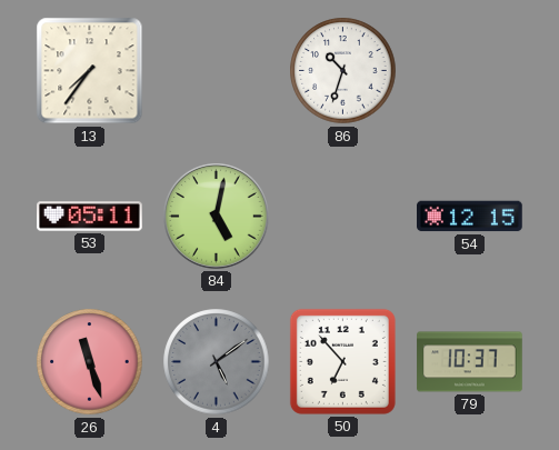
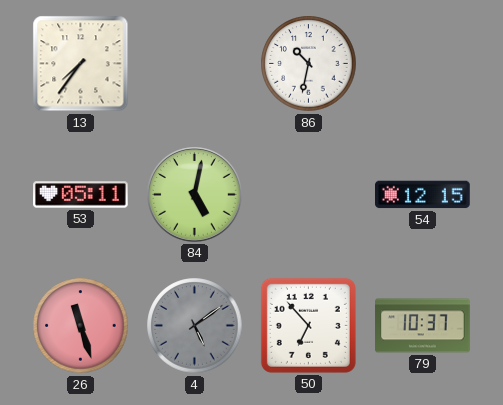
86: 10:33 -> 10:32
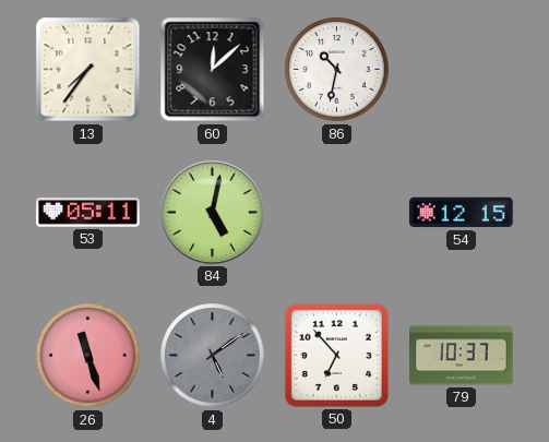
60: none -> 12:08
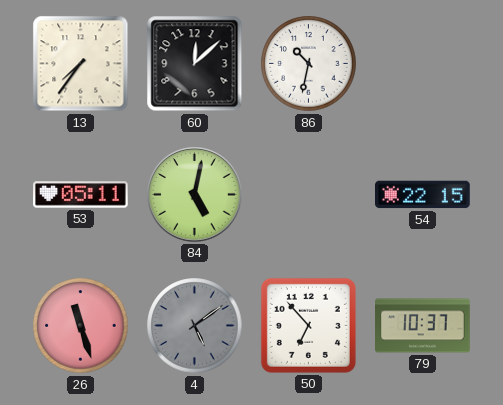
54: 12:15 -> 22:15
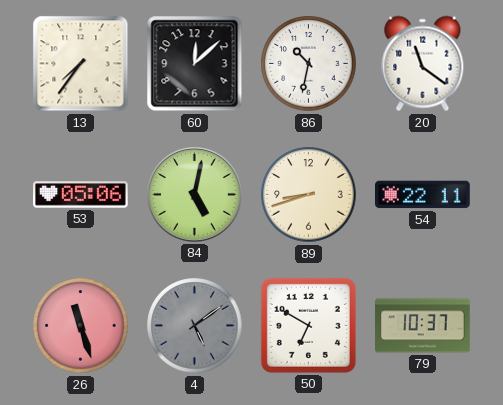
20: none -> 11:21
53: 05:11 -> 05:06
89: none -> 8:42
54: 22:15 -> 22:11
50: 6:53 -> 6:50
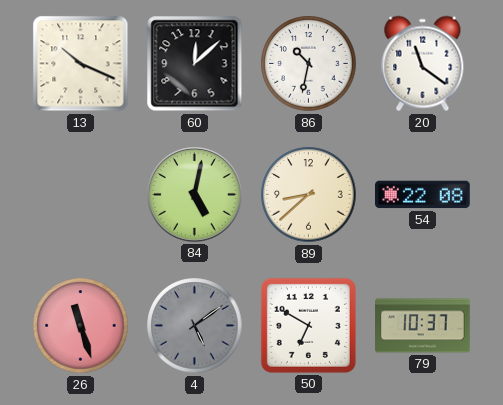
13: 7:36 -> 10:19
53: 05:06 -> none
89: 8:42 -> 8:38
54: 22:11 -> 22:08
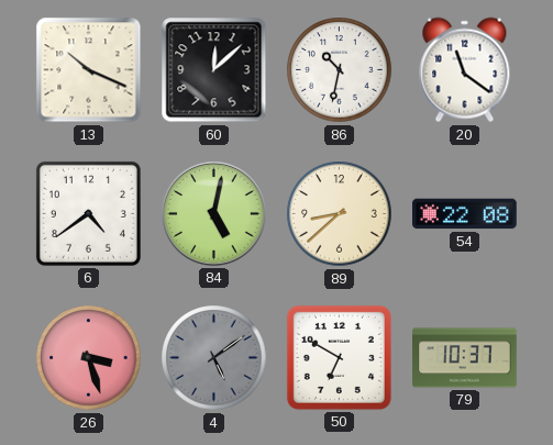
6: none -> 4:39
26: 11:27 -> 3:27
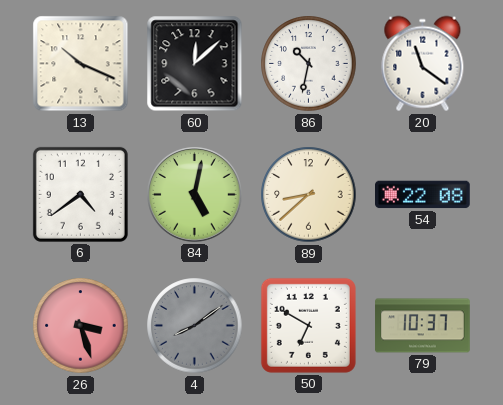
4: 5:09 -> 8:09
